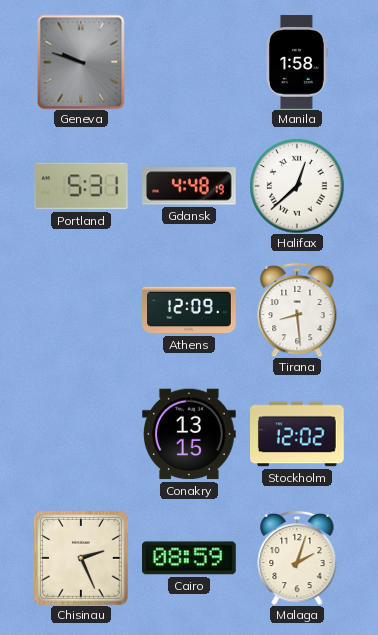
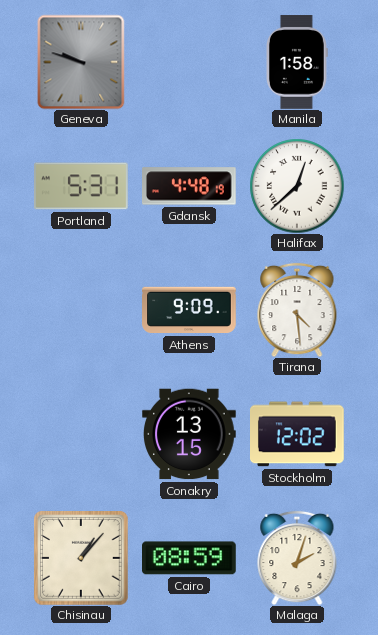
Athens: 12:09 -> 9:09
Tirana: 8:29 -> 4:29
Chisinau: 2:26 -> 1:07
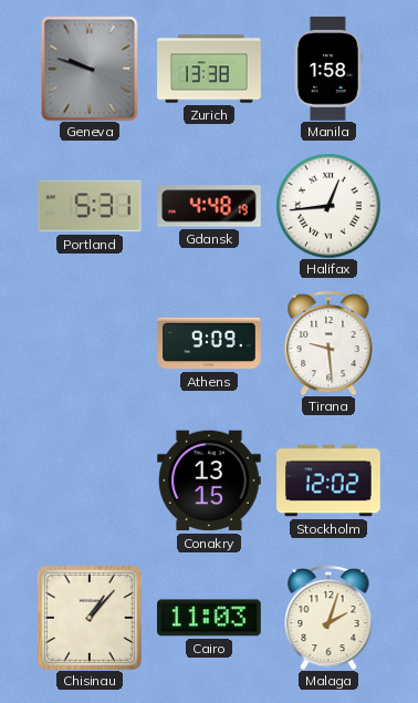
Zurich: none -> 13:38
Halifax: 12:38 -> 12:44
Tirana: 4:29 -> 9:29
Cairo: 08:59 -> 11:03
